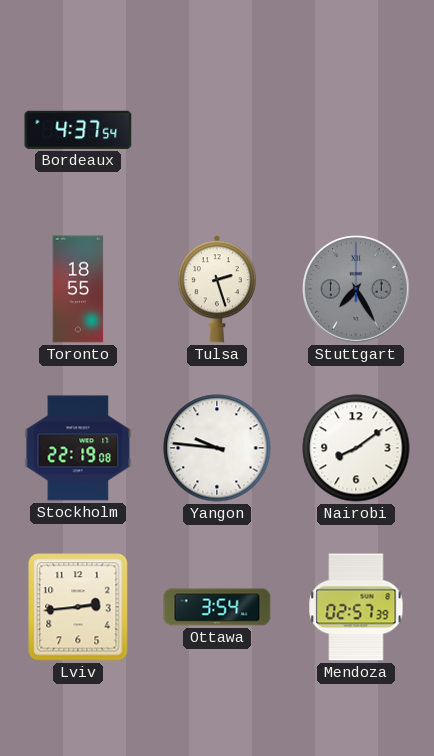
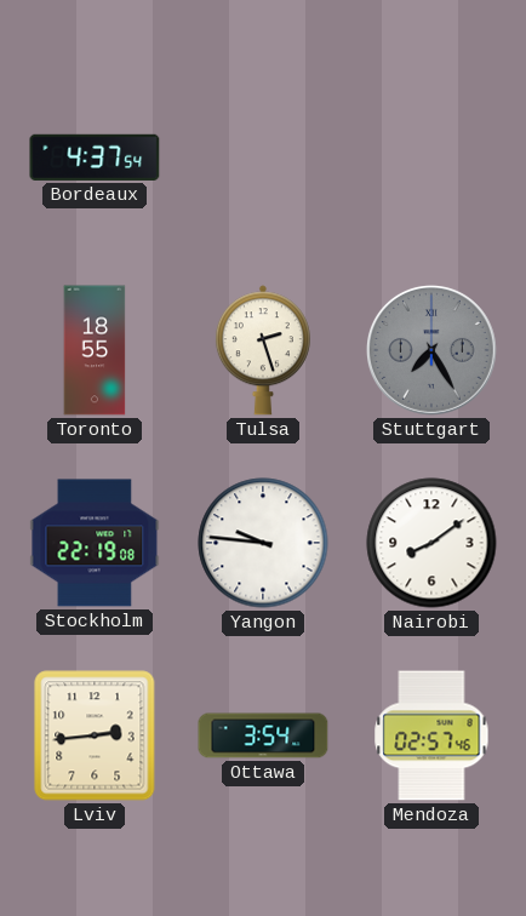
Mendoza: 02:57:39 -> 02:57:46
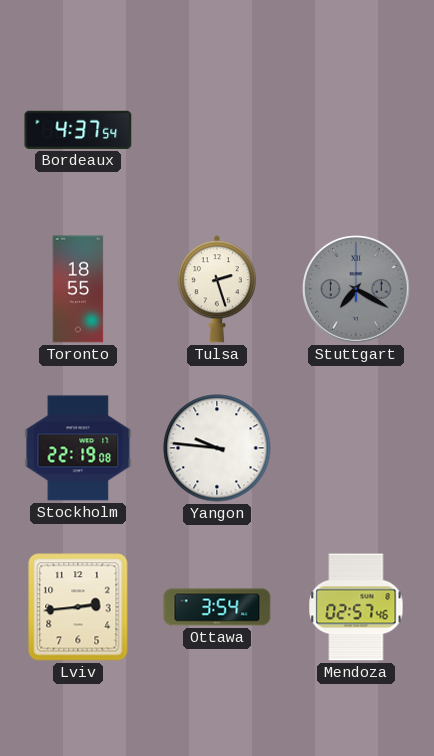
Stuttgart: 7:25 -> 7:20
Nairobi: 8:09 -> none
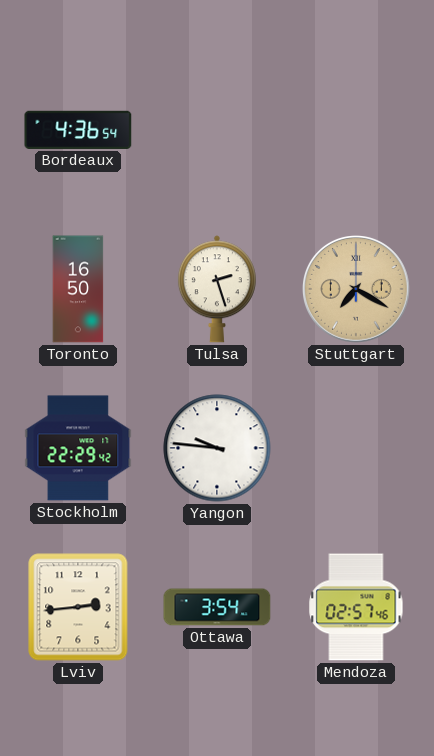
Bordeaux: 4:37 -> 4:36
Toronto: 18:55 -> 16:50
Stuttgart dial: grey -> champagne
Stockholm: 22:19 -> 22:29
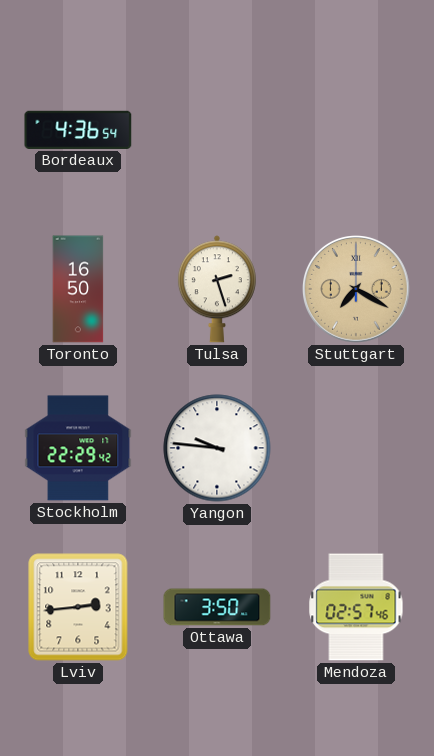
Ottawa: 3:54 -> 3:50
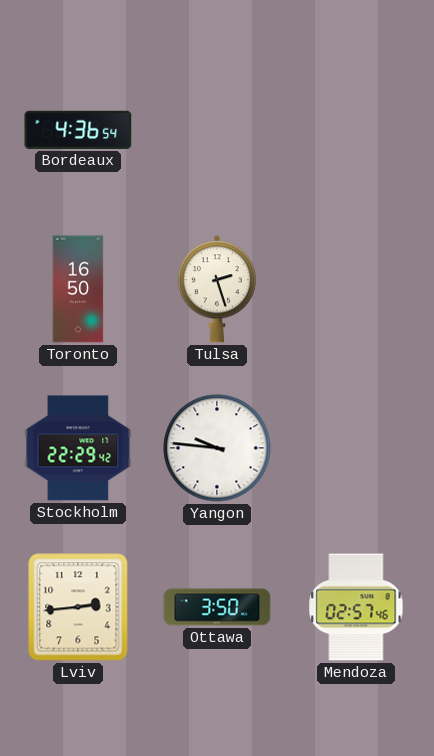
Stuttgart: 7:20 -> none
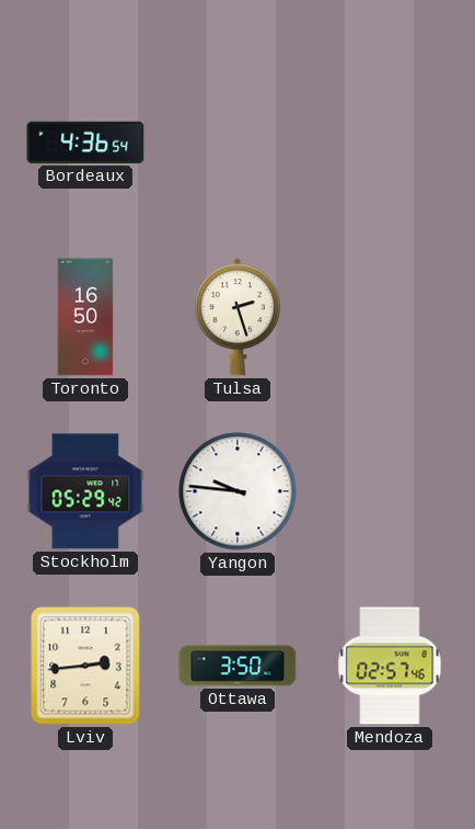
Stockholm: 22:29 -> 05:29
